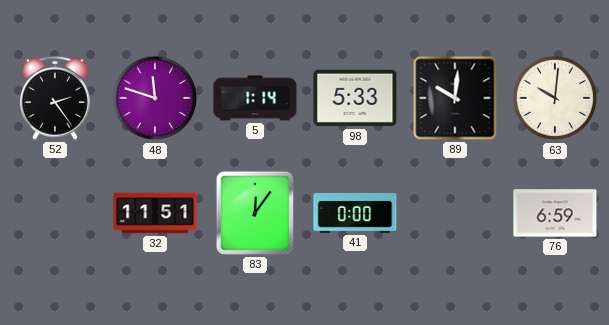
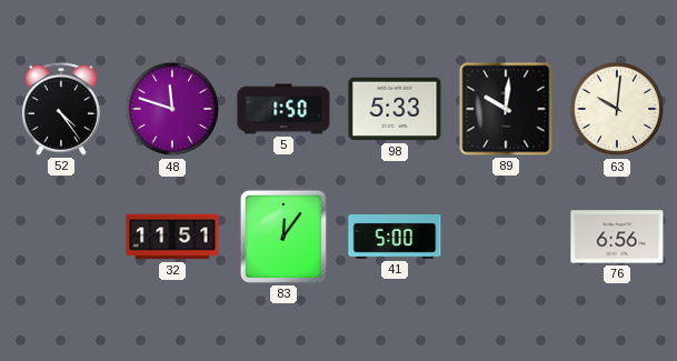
52: 2:24 -> 4:24
5: 1:14 -> 1:50
41: 0:00 -> 5:00
76: 6:59 -> 6:56
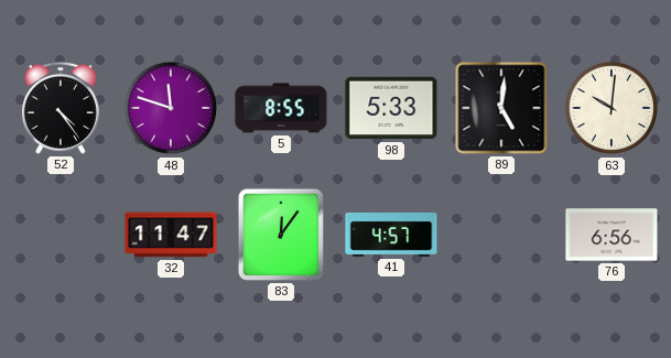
5: 1:50 -> 8:55
89: 10:01 -> 5:01
32: 11:51 -> 11:47
41: 5:00 -> 4:57
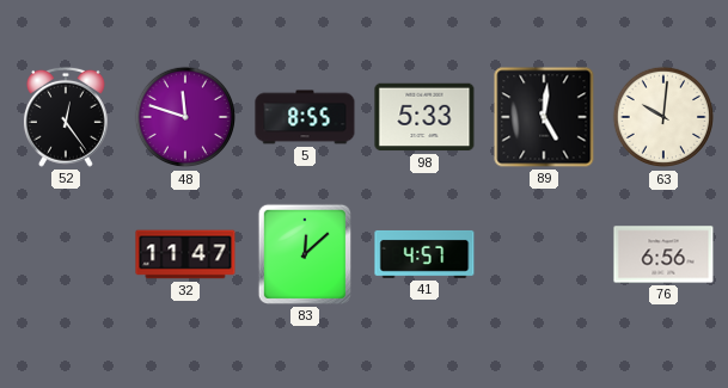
52: 4:24 -> 12:24
83: 12:06 -> 12:08
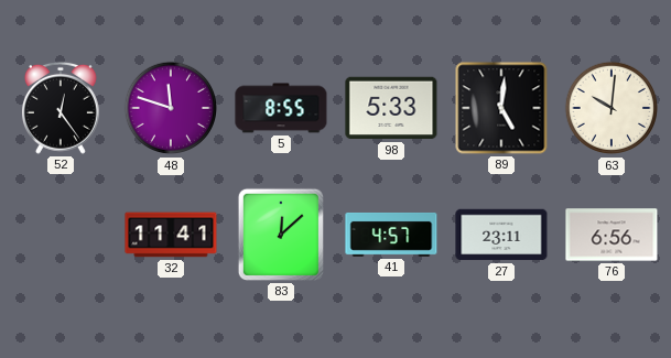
32: 11:47 -> 11:41
27: none -> 23:11
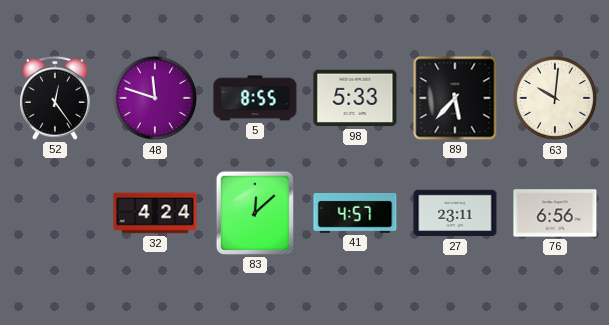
89: 5:01 -> 5:37
32: 11:41 -> 4:24
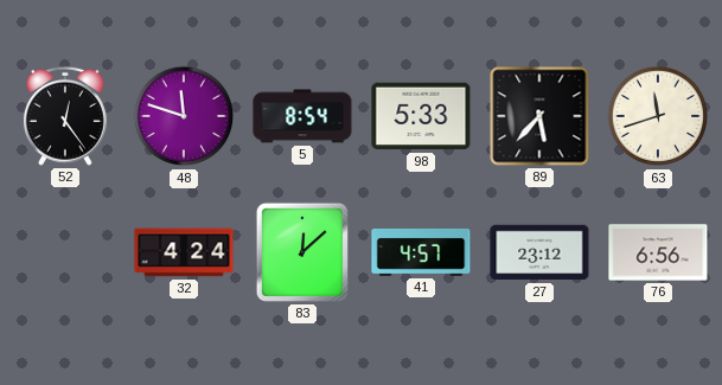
5: 8:55 -> 8:54
63: 10:01 -> 11:42
27: 23:11 -> 23:12
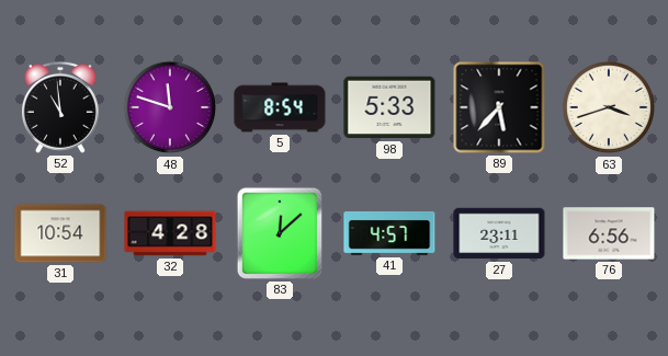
52: 12:24 -> 10:59
63: 11:42 -> 3:42
31: none -> 10:54
32: 4:24 -> 4:28
27: 23:12 -> 23:11
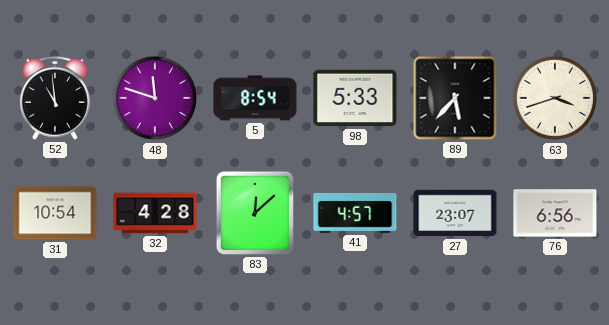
27: 23:11 -> 23:07
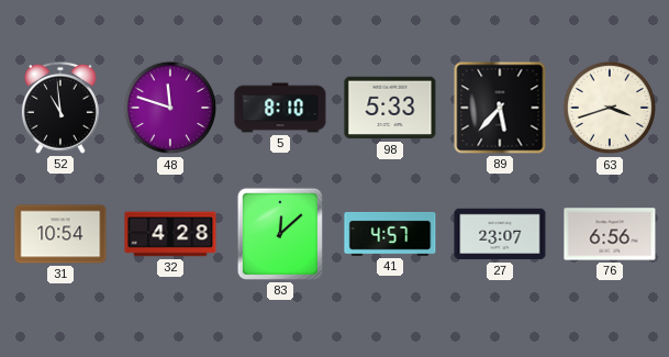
5: 8:54 -> 8:10
